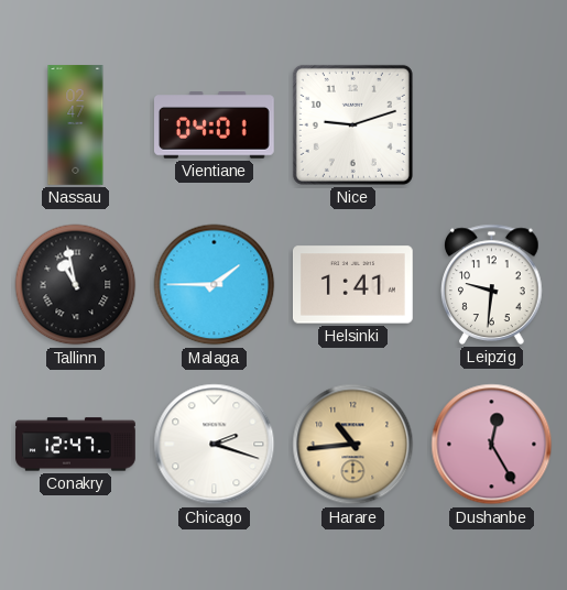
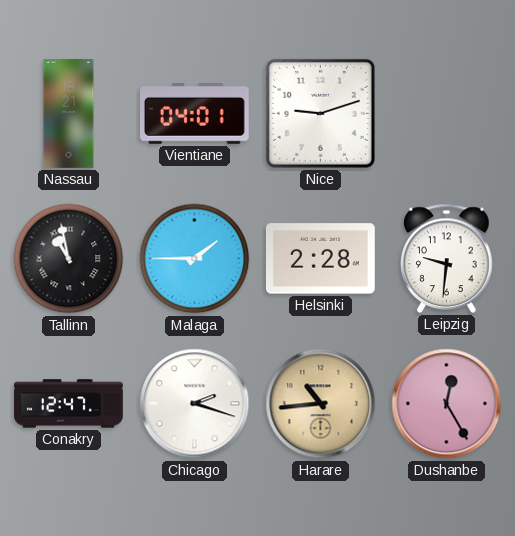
Nassau: 02:47 -> 18:21
Helsinki: 1:41 -> 2:28
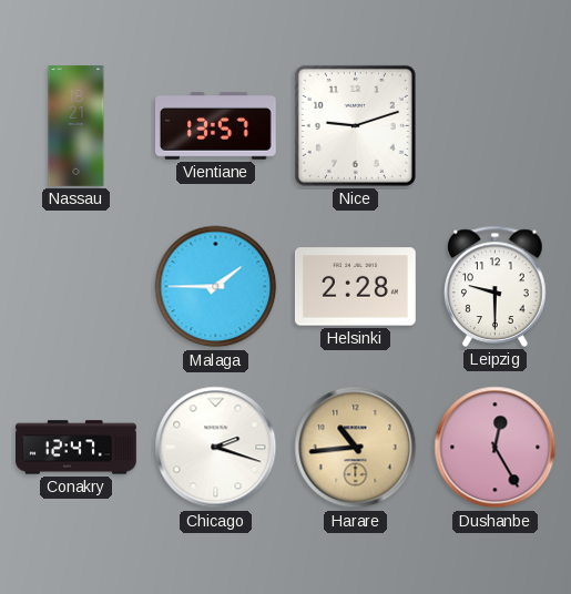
Vientiane: 04:01 -> 13:57
Tallinn: 10:58 -> none
Leipzig: 9:31 -> 9:30
